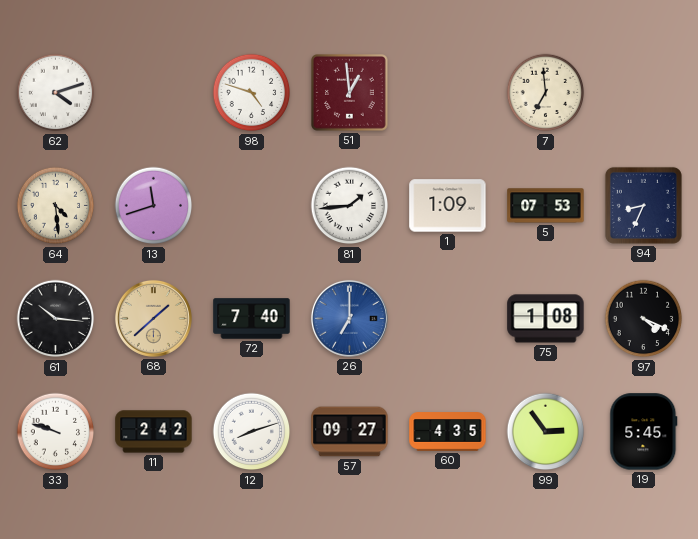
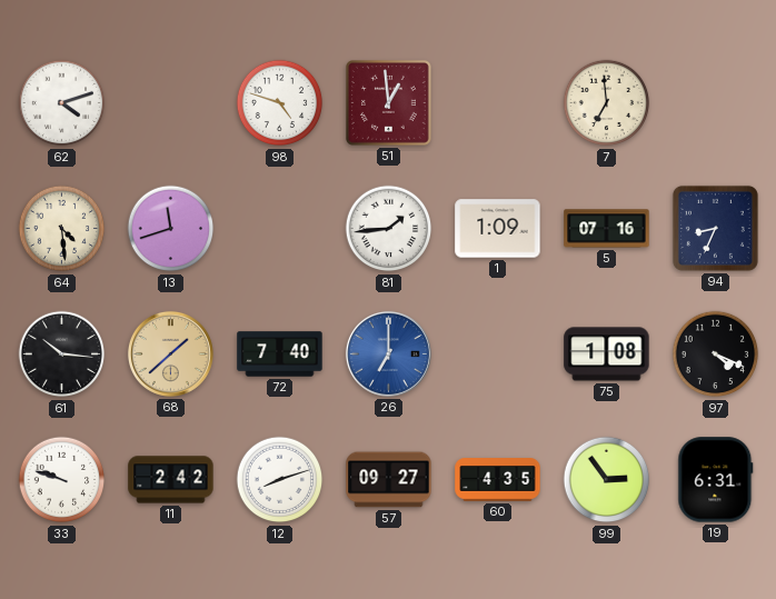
5: 07:53 -> 07:16
19: 5:45 -> 6:31
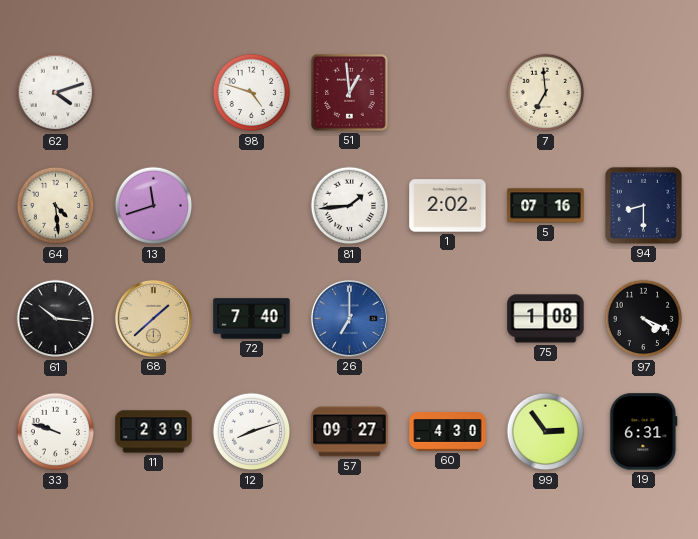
1: 1:09 -> 2:02
94: 8:34 -> 8:30
11: 2:42 -> 2:39
60: 4:35 -> 4:30
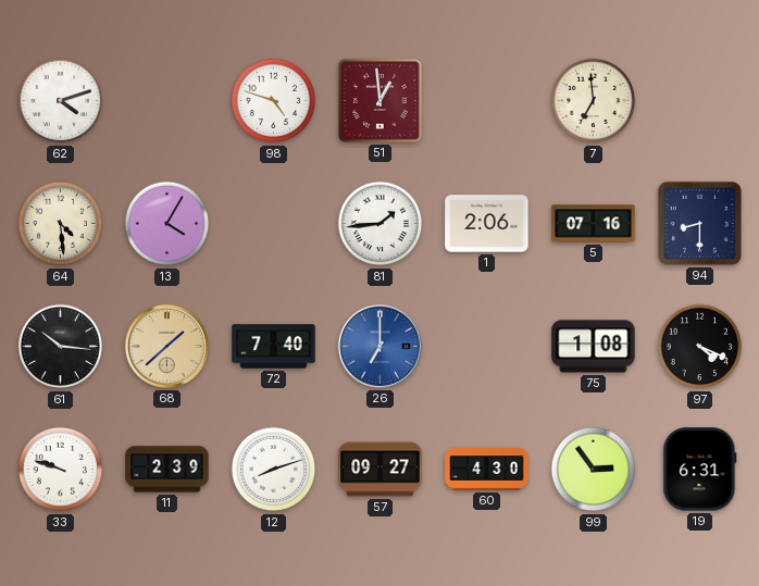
13: 11:42 -> 4:05
1: 2:02 -> 2:06
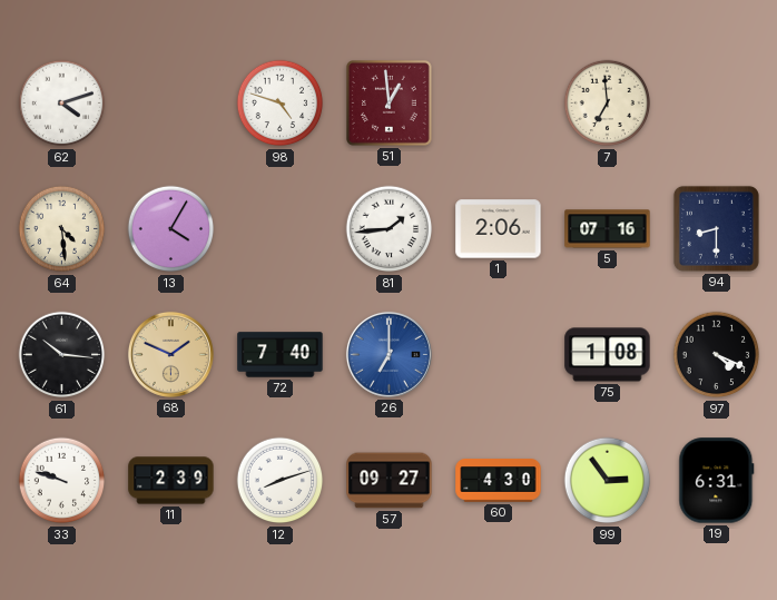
68: 1:38 -> 1:49
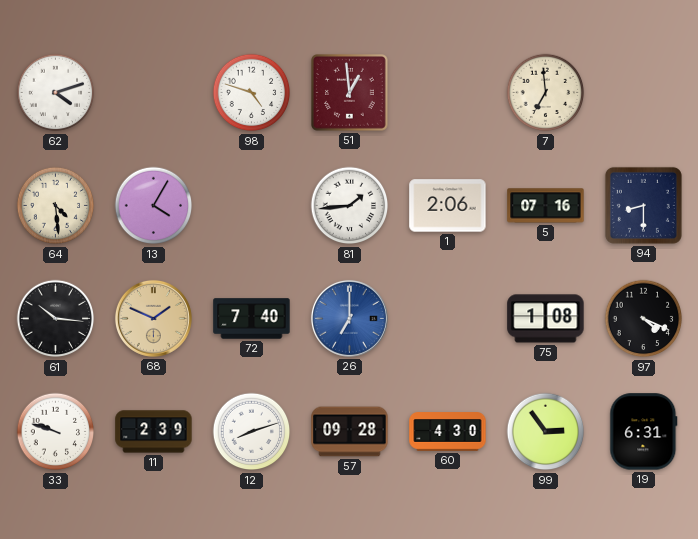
57: 09:27 -> 09:28
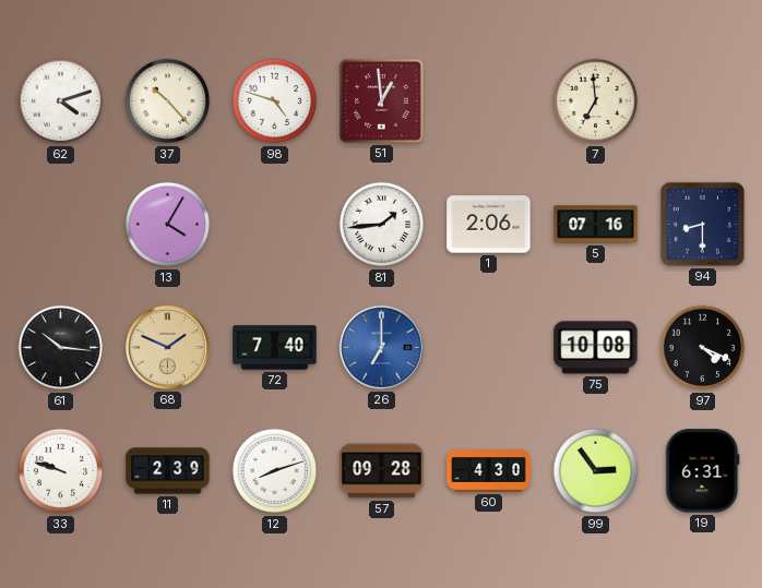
37: none -> 10:23
64: 4:29 -> none
75: 1:08 -> 10:08
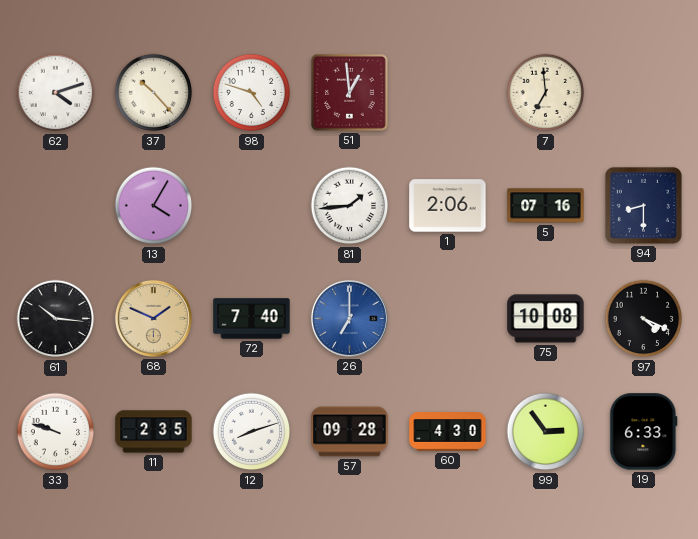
11: 2:39 -> 2:35
19: 6:31 -> 6:33
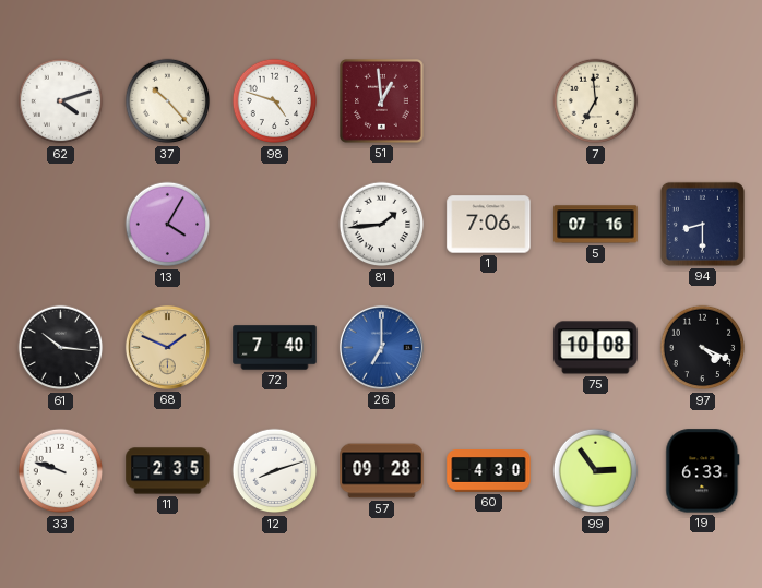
1: 2:06 -> 7:06
